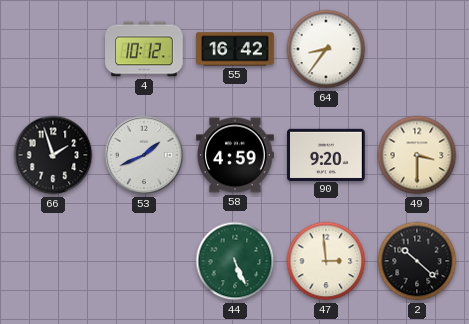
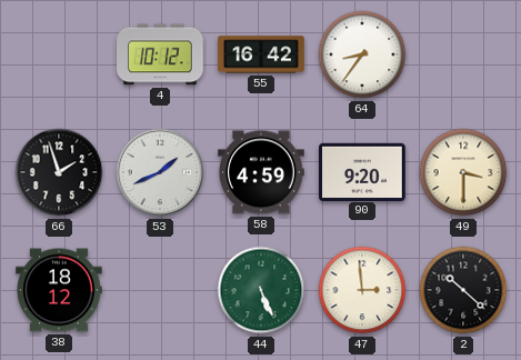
38: none -> 18:12
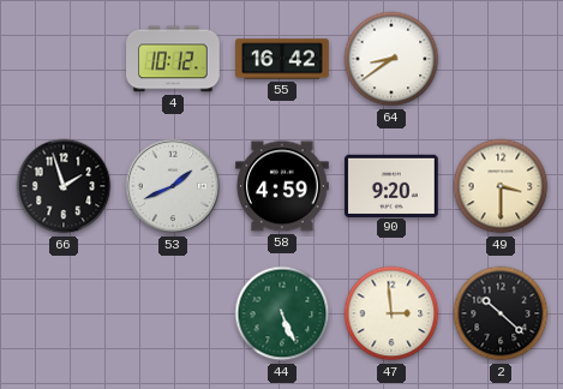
64: 8:36 -> 8:39
38: 18:12 -> none
